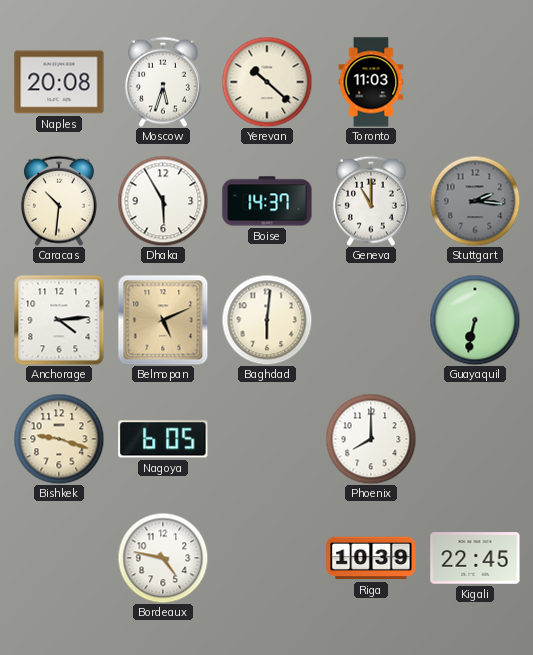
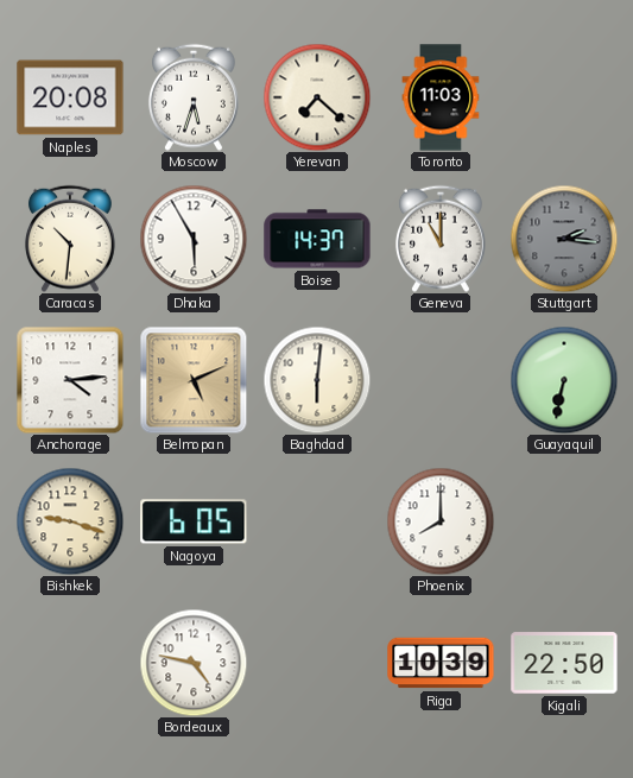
Yerevan: 10:22 -> 7:22
Kigali: 22:45 -> 22:50
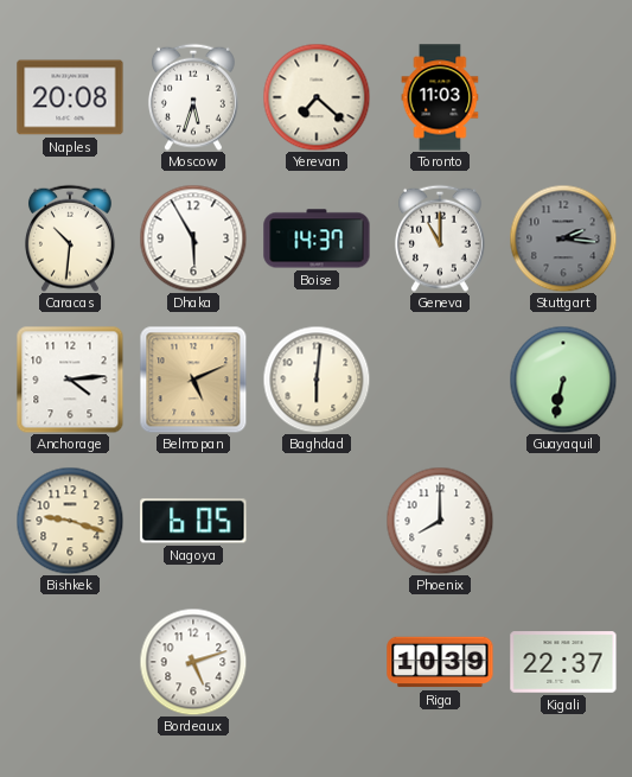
Bordeaux: 4:47 -> 5:12
Kigali: 22:50 -> 22:37
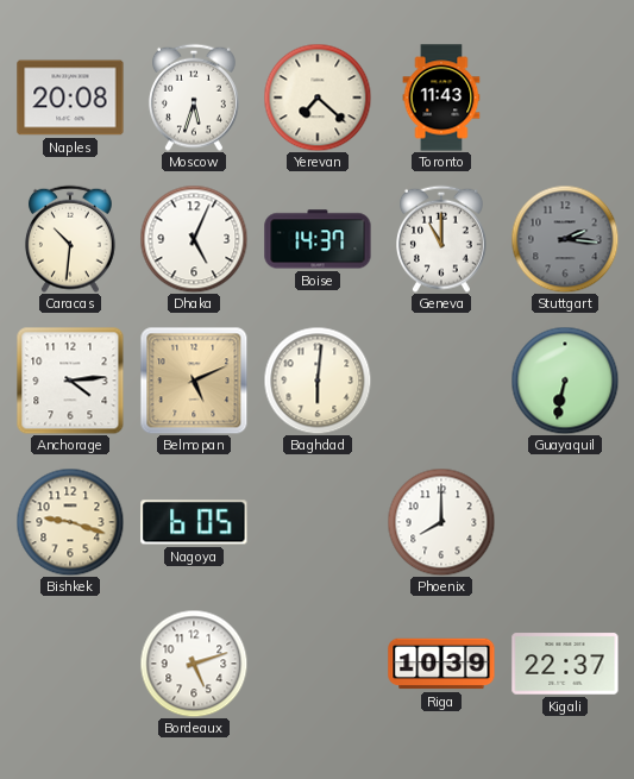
Toronto: 11:03 -> 11:43
Dhaka: 5:55 -> 5:04
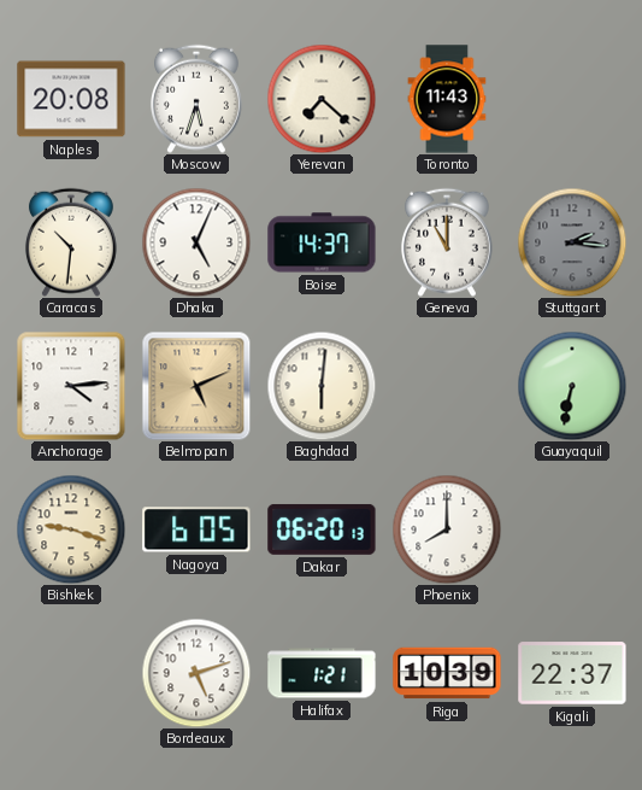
Dakar: none -> 06:20
Halifax: none -> 1:21
